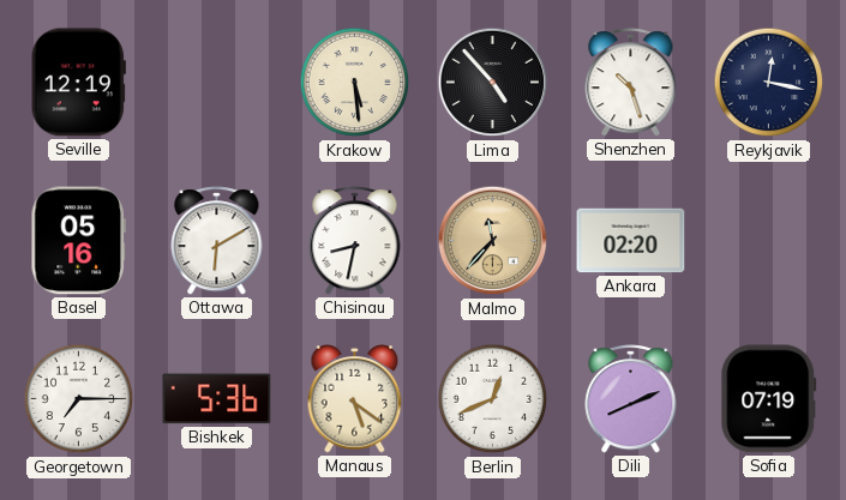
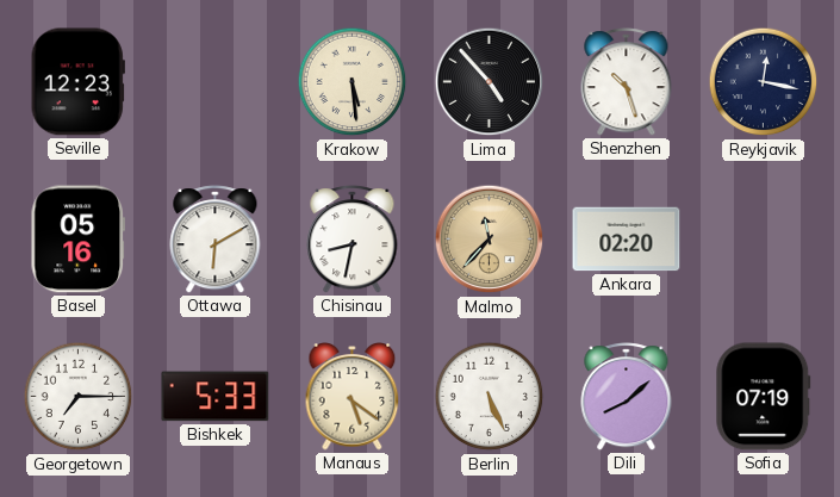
Seville: 12:19 -> 12:23
Bishkek: 5:36 -> 5:33
Berlin: 12:41 -> 5:26
Dili: 8:11 -> 8:08
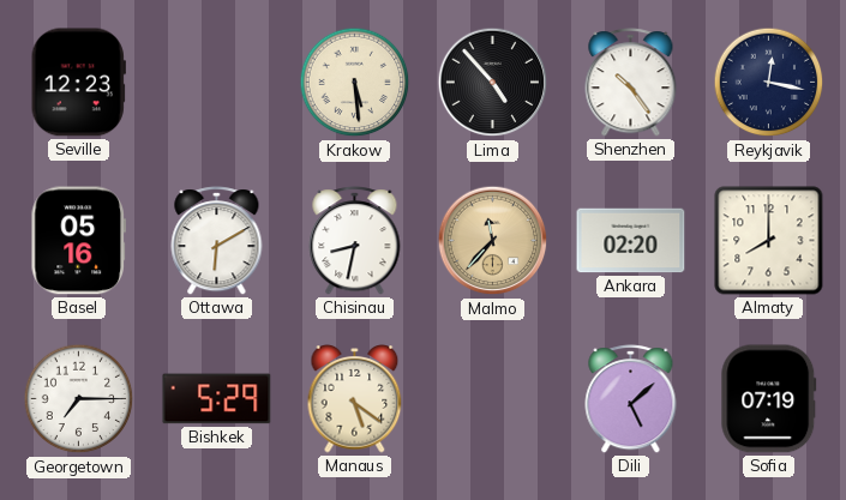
Shenzhen: 10:27 -> 10:24
Almaty: none -> 8:00
Bishkek: 5:33 -> 5:29
Berlin: 5:26 -> none
Dili: 8:08 -> 5:08
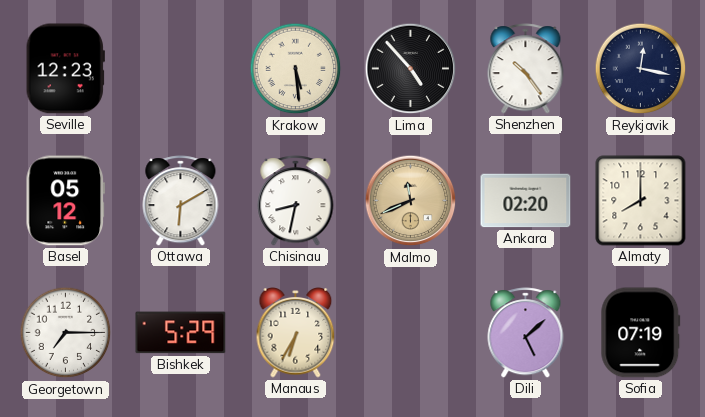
Basel: 05:16 -> 05:12
Malmo: 11:37 -> 11:41
Manaus: 5:21 -> 6:35
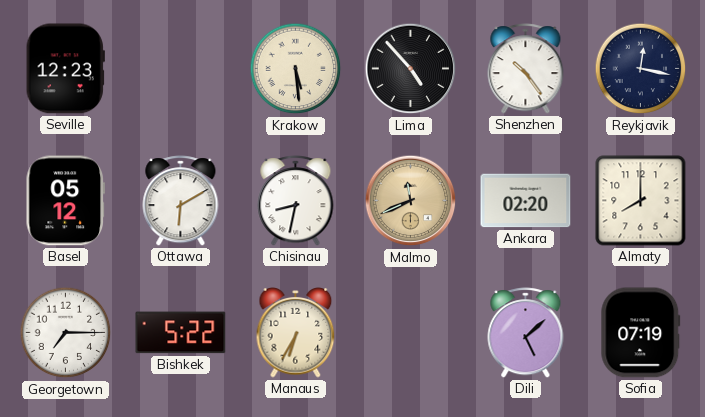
Bishkek: 5:29 -> 5:22
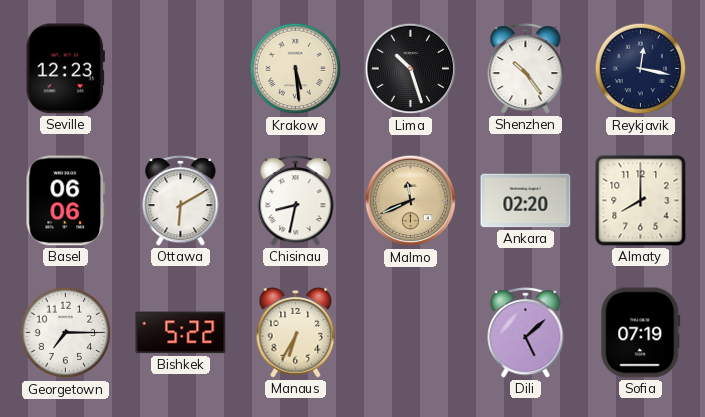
Lima: 4:53 -> 10:27
Basel: 05:12 -> 06:06
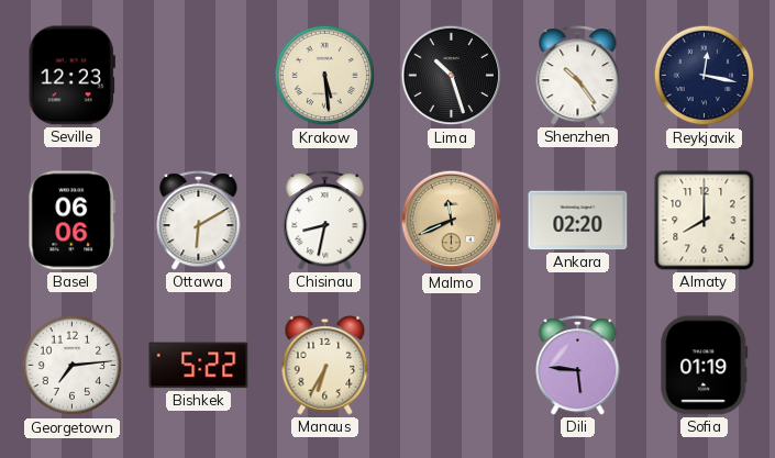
Georgetown: 7:15 -> 7:14
Dili: 5:08 -> 5:46
Sofia: 07:19 -> 01:19
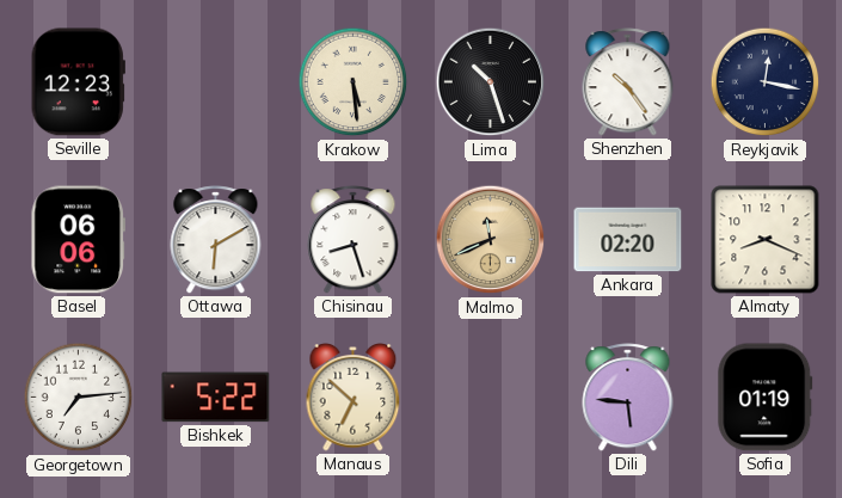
Chisinau: 8:32 -> 8:27
Almaty: 8:00 -> 8:19
Manaus: 6:35 -> 6:52
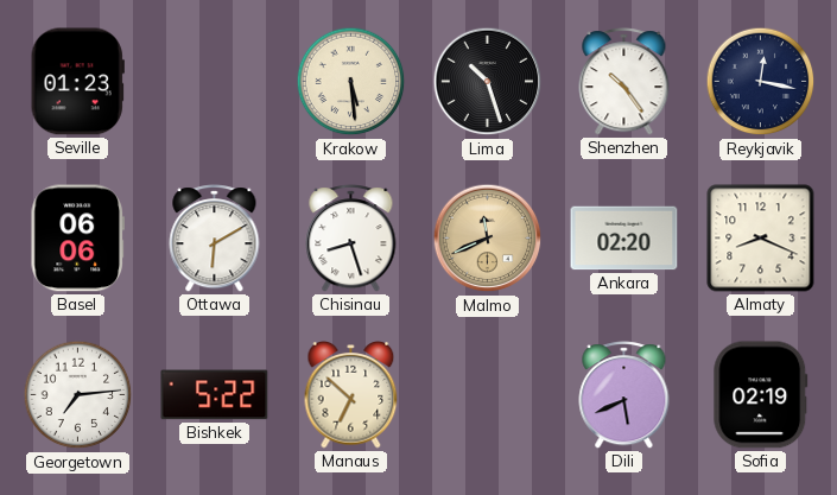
Seville: 12:23 -> 01:23
Dili: 5:46 -> 5:41
Sofia: 01:19 -> 02:19
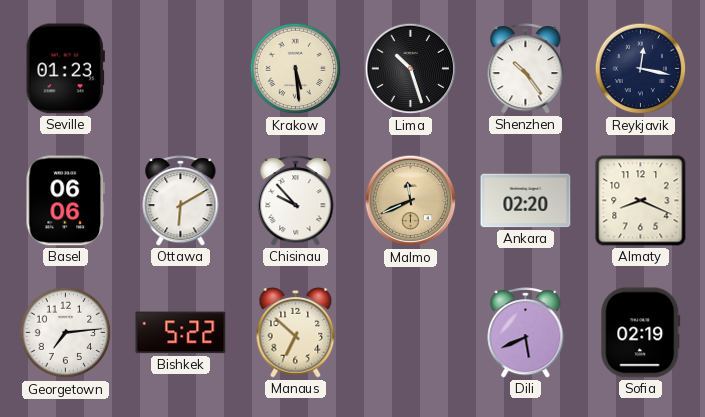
Chisinau: 8:27 -> 9:53
